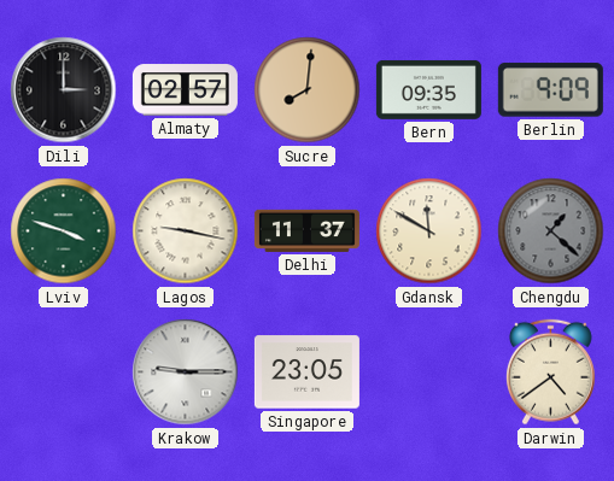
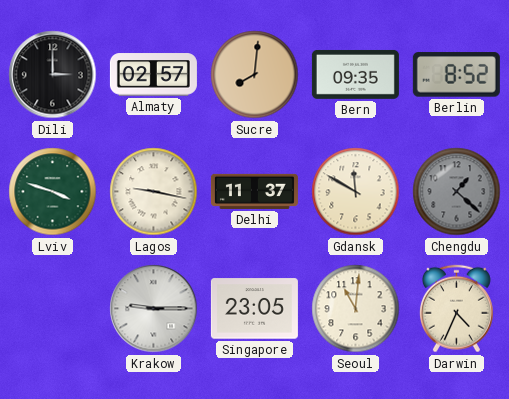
Berlin: 9:09 -> 8:52
Seoul: none -> 11:01
Darwin: 4:39 -> 4:34
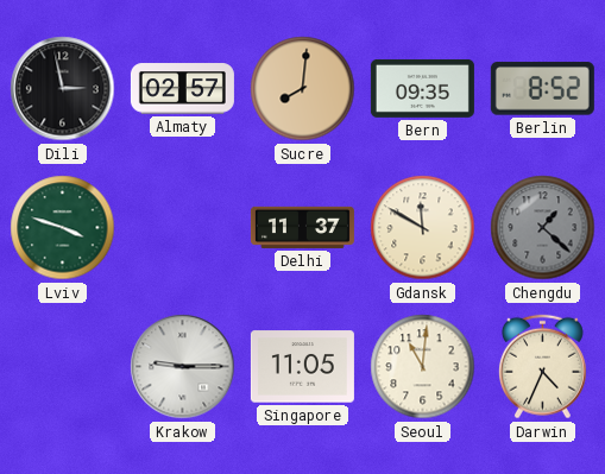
Dili: 3:00 -> 2:58
Lagos: 9:17 -> none
Singapore: 23:05 -> 11:05
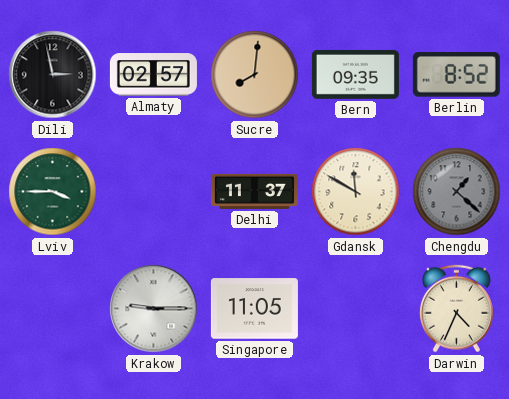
Lviv: 3:48 -> 3:45
Seoul: 11:01 -> none
